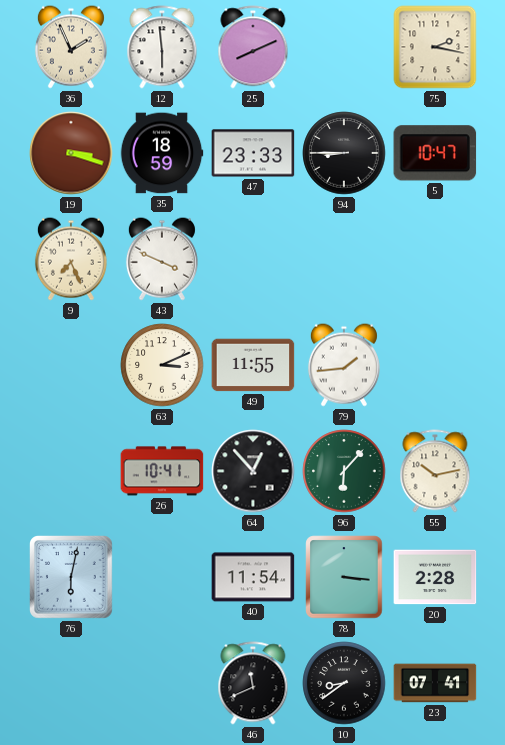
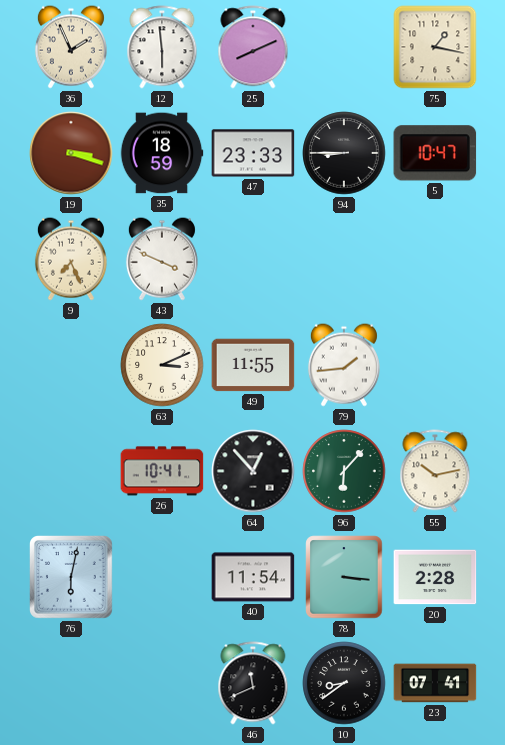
75: 2:17 -> 1:17
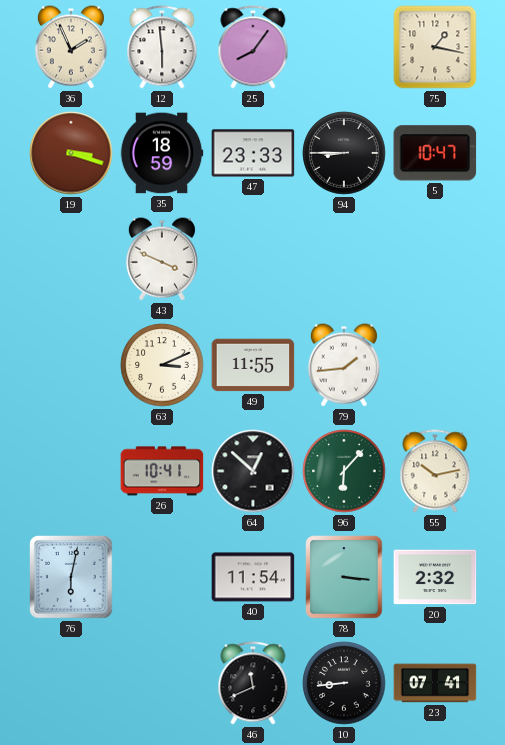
25: 8:11 -> 8:06
9: 7:26 -> none
64: 12:53 -> 12:52
20: 2:28 -> 2:32
10: 8:39 -> 8:44
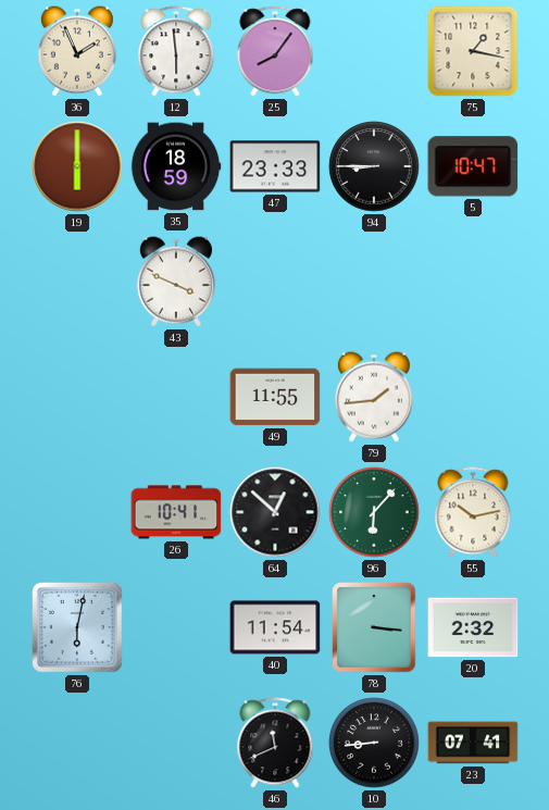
19: 3:18 -> 6:00
63: 3:11 -> none
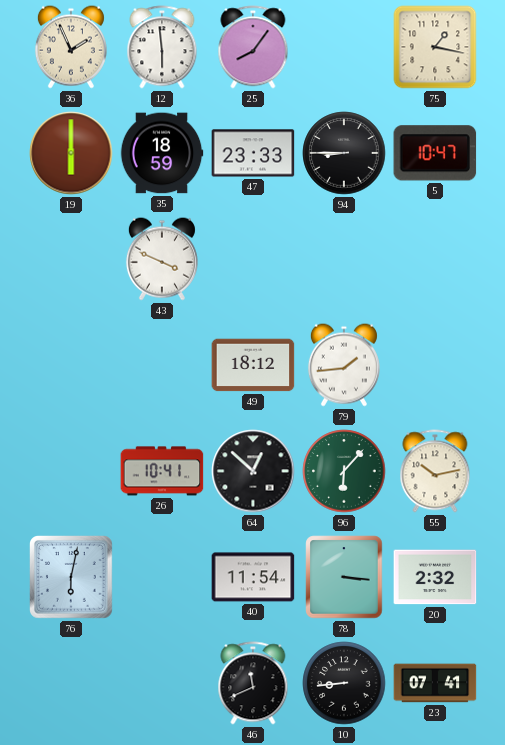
49: 11:55 -> 18:12
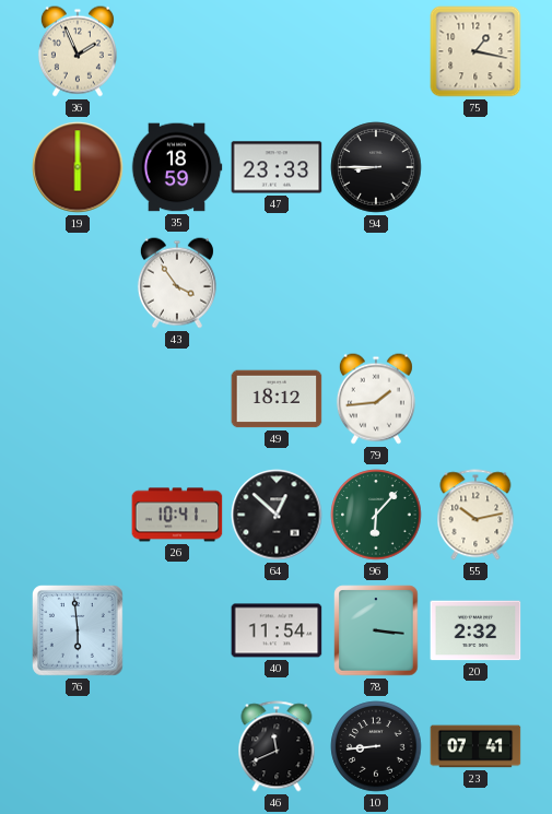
12: 5:59 -> none
25: 8:06 -> none
5: 10:47 -> none
43: 3:49 -> 3:54
76: 6:02 -> 5:59
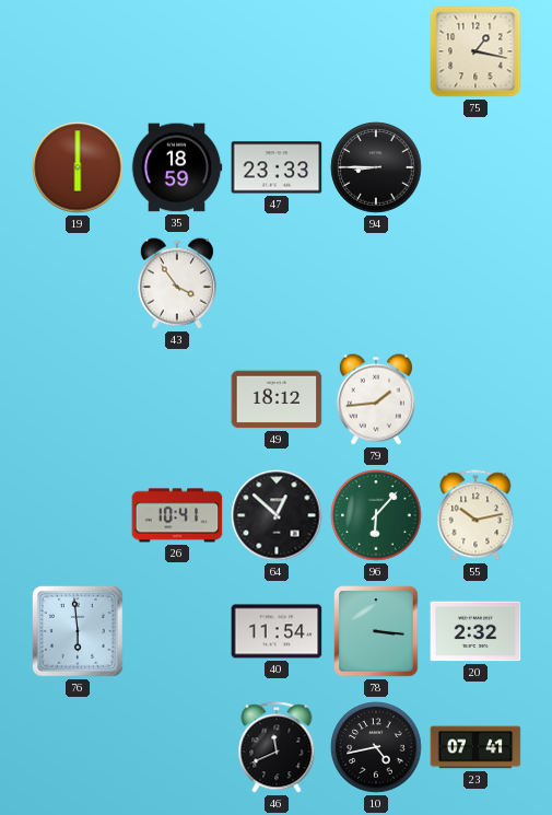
36: 1:56 -> none
10: 8:44 -> 4:43
